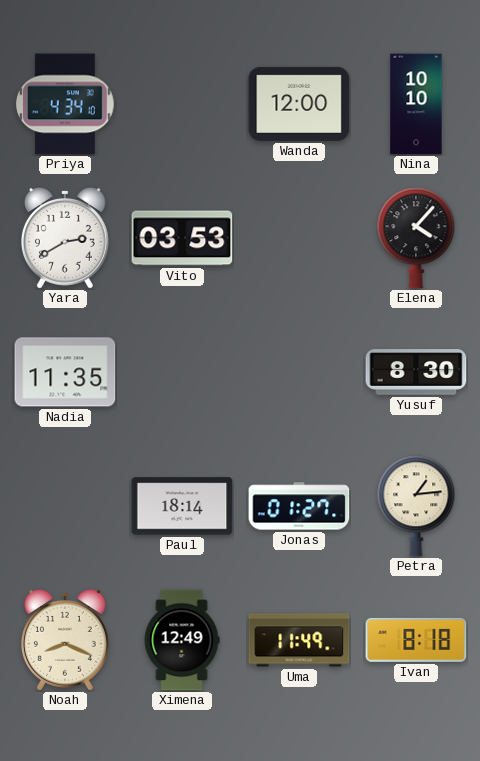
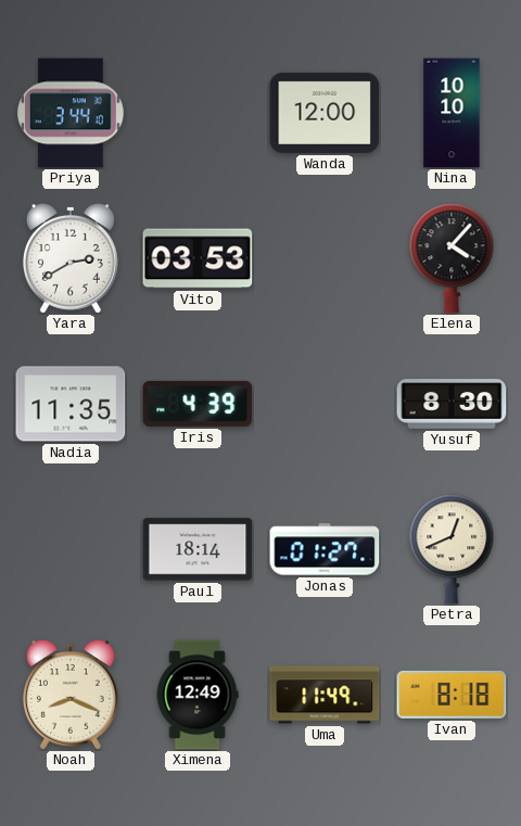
Priya: 4:34 -> 3:44
Iris: none -> 4:39
Petra: 1:14 -> 12:41
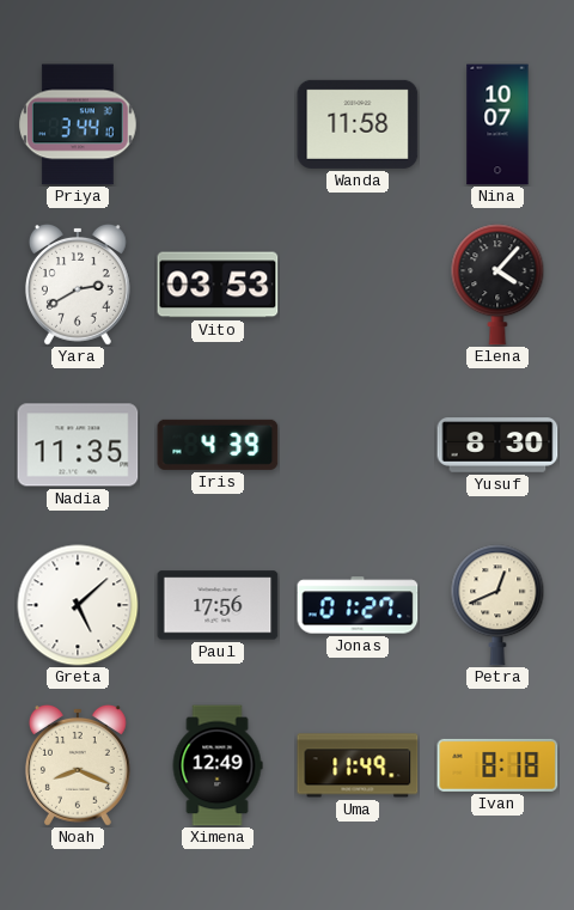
Wanda: 12:00 -> 11:58
Nina: 10:10 -> 10:07
Greta: none -> 5:08
Paul: 18:14 -> 17:56
